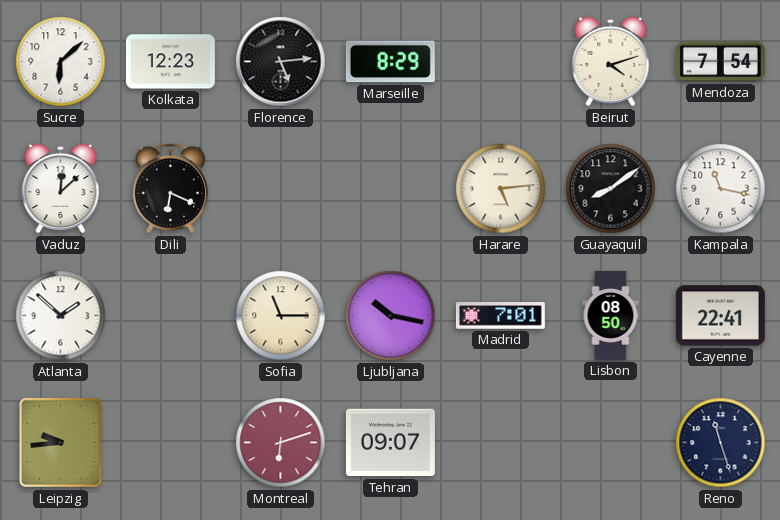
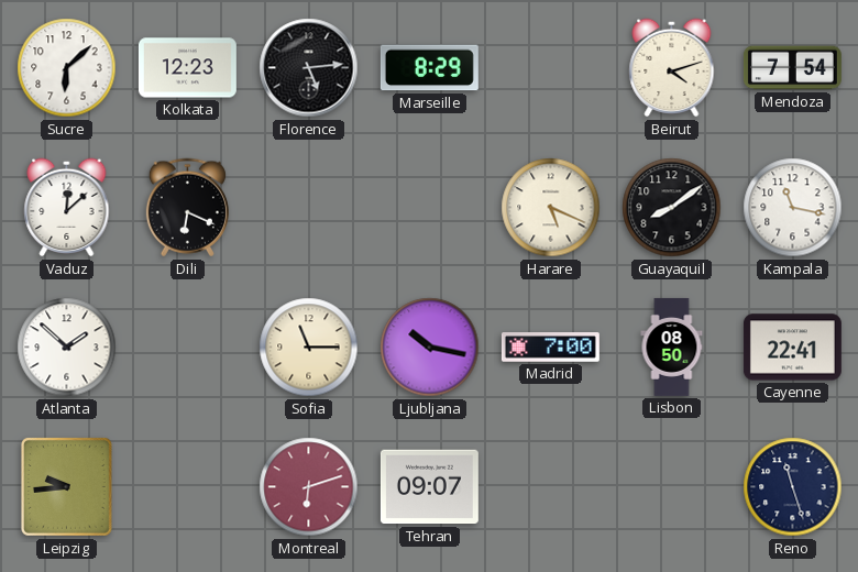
Harare: 5:14 -> 5:19
Madrid: 7:01 -> 7:00
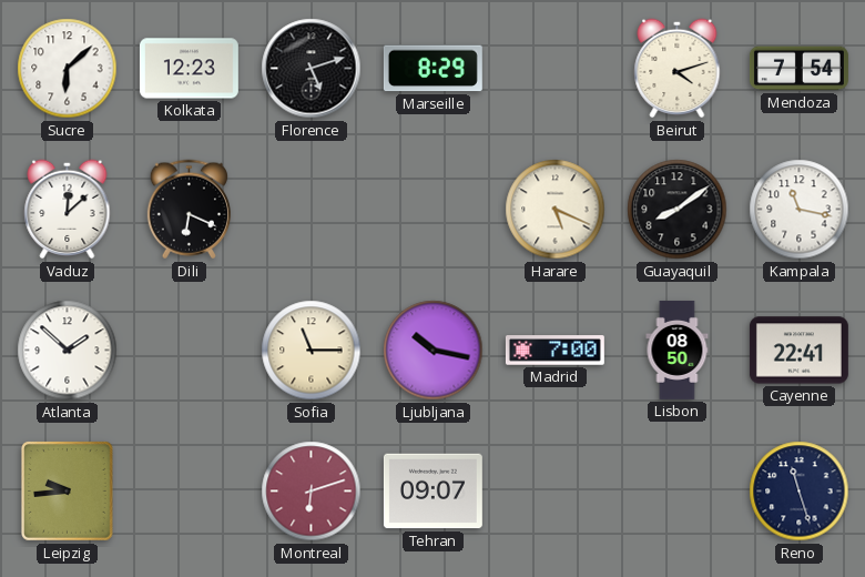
Florence: 5:14 -> 5:12
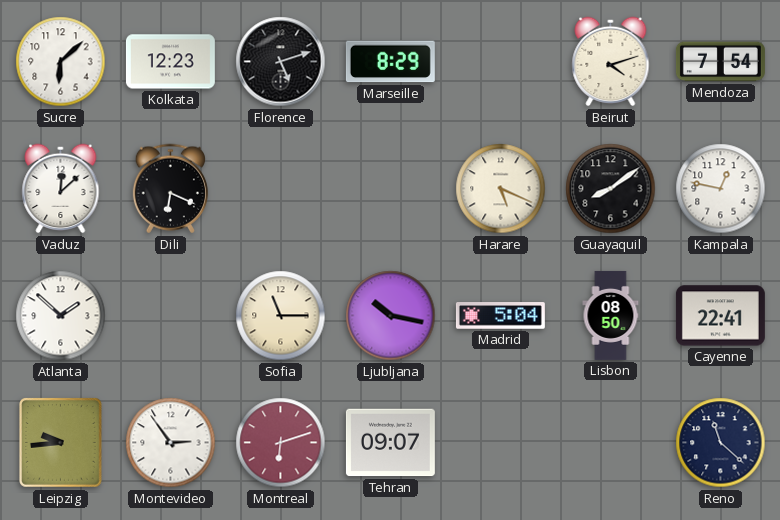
Kampala: 11:17 -> 12:47
Madrid: 7:00 -> 5:04
Montevideo: none -> 2:54
Reno: 11:27 -> 11:22
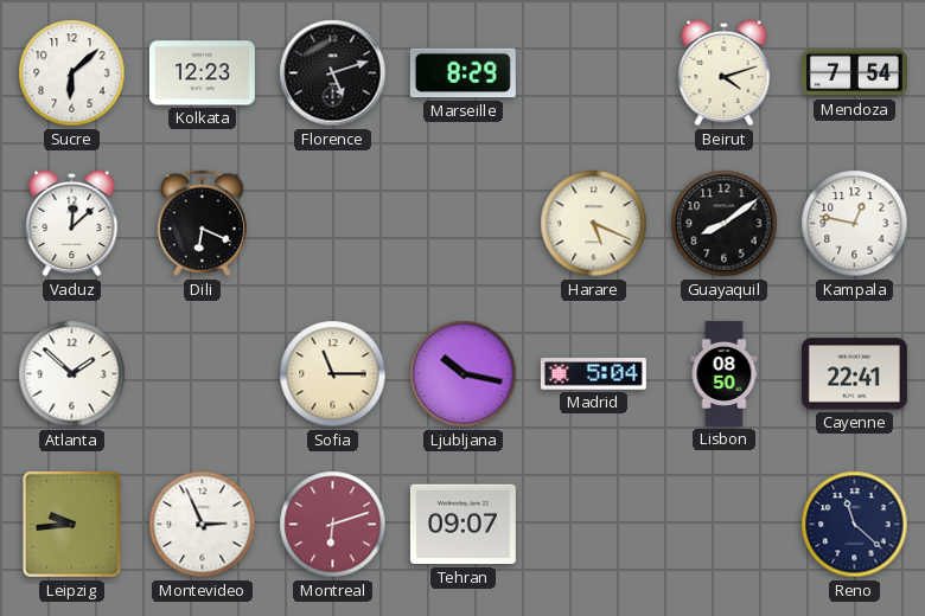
Montevideo: 2:54 -> 2:56
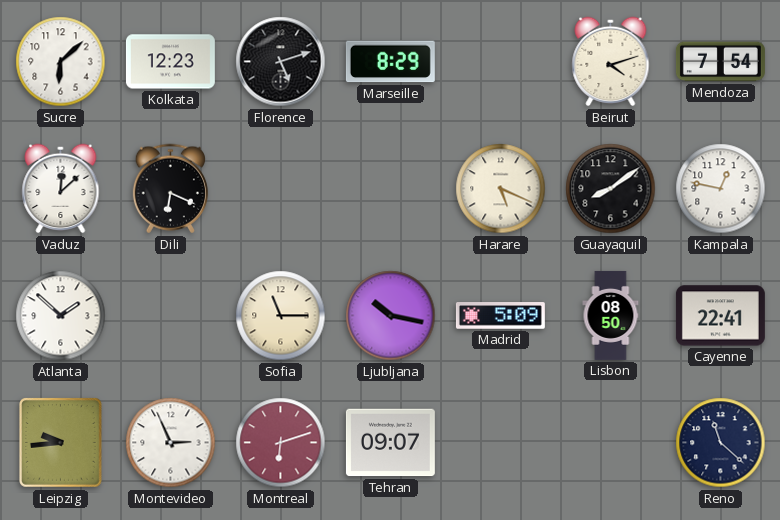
Madrid: 5:04 -> 5:09
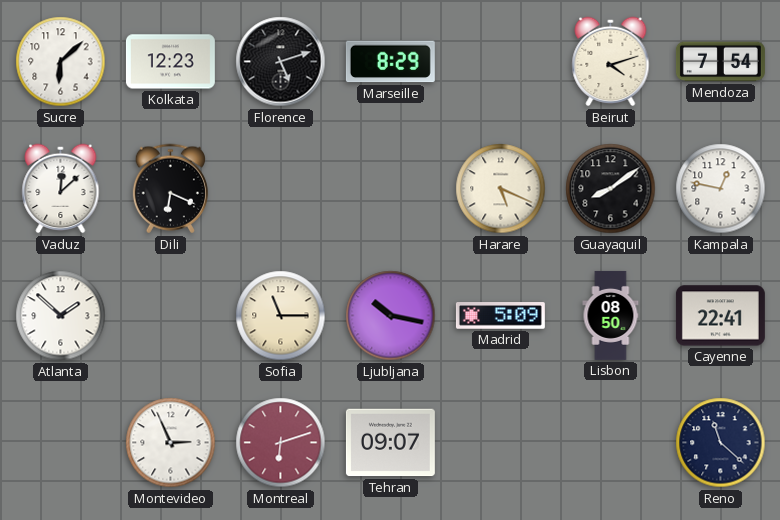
Leipzig: 9:44 -> none
